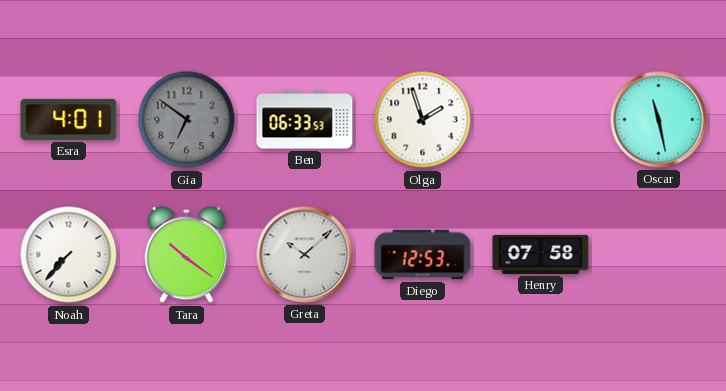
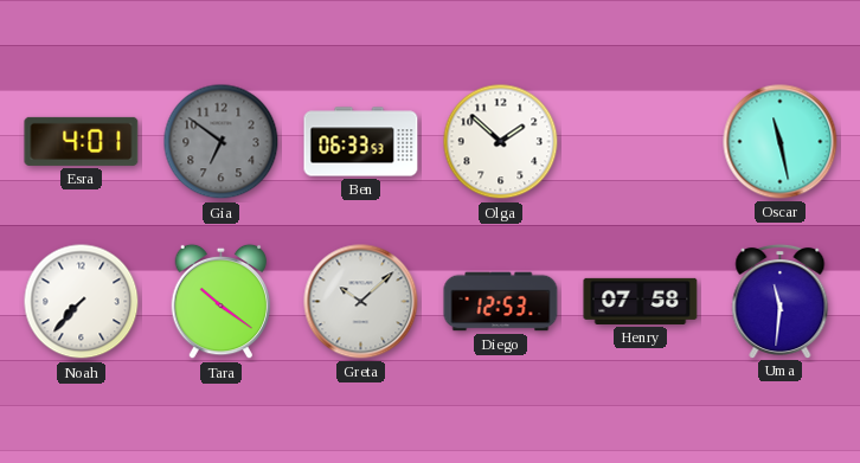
Olga: 1:57 -> 1:52
Uma: none -> 11:31
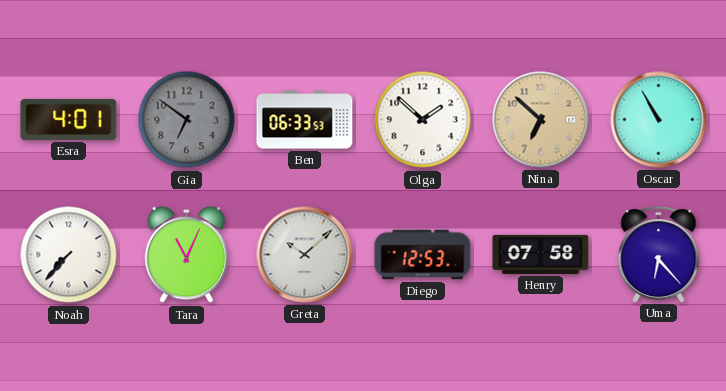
Nina: none -> 6:52
Oscar: 11:28 -> 10:55
Tara: 10:21 -> 11:04
Uma: 11:31 -> 6:23
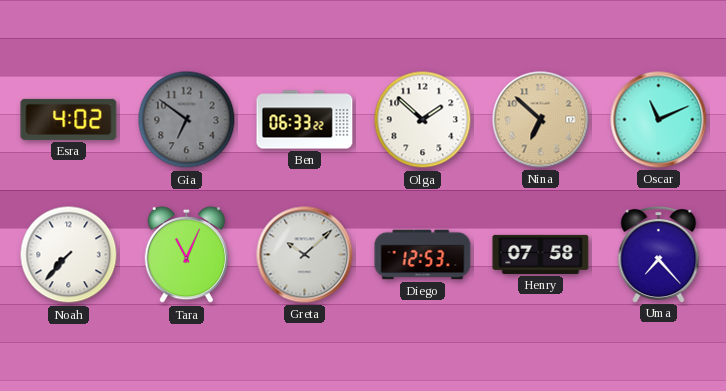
Esra: 4:01 -> 4:02
Ben: 06:33:53 -> 06:33:22
Oscar: 10:55 -> 11:11
Uma: 6:23 -> 7:23
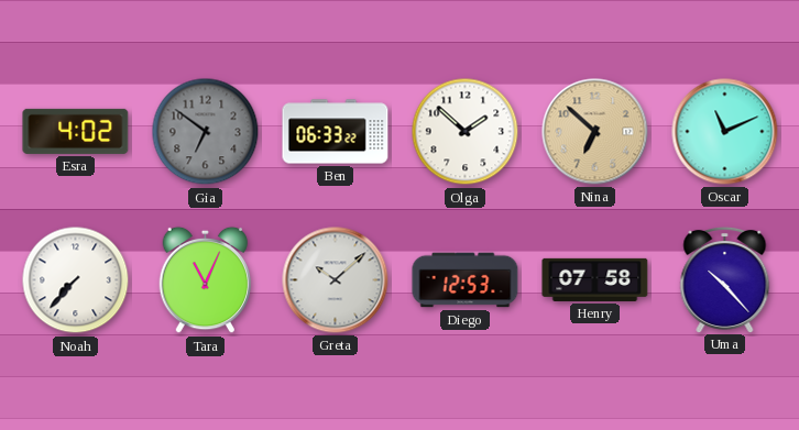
Uma: 7:23 -> 10:23
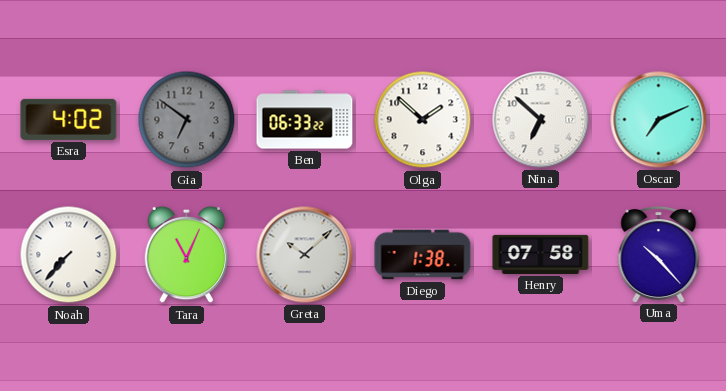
Nina dial: champagne -> white
Oscar: 11:11 -> 7:11
Diego: 12:53 -> 1:38
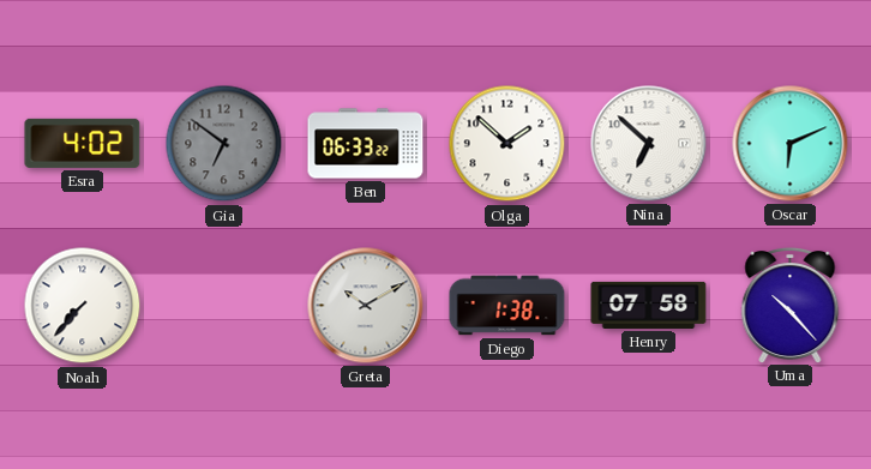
Oscar: 7:11 -> 6:11
Tara: 11:04 -> none
Greta: 10:08 -> 10:10
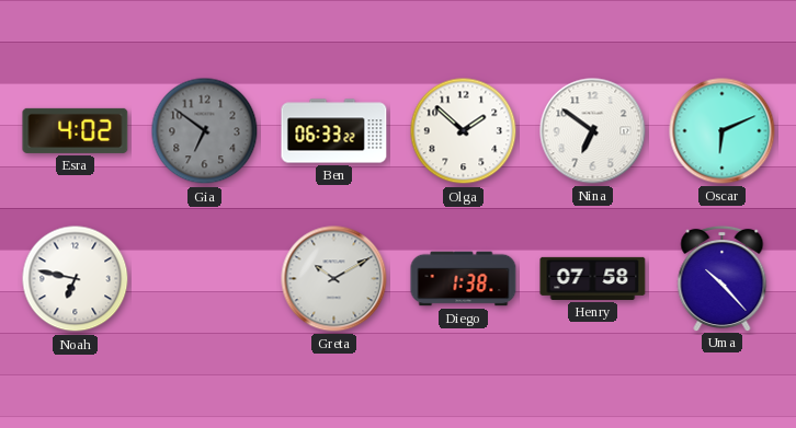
Nina: 6:52 -> 6:51
Noah: 7:37 -> 6:47
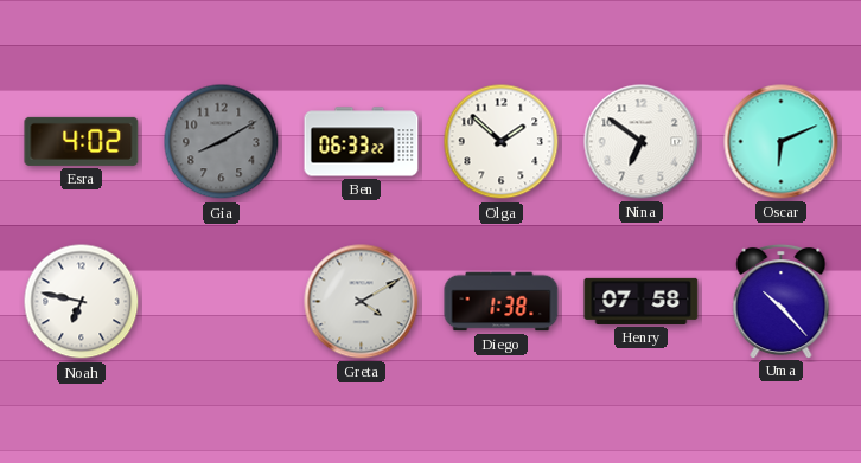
Gia: 6:51 -> 8:10
Greta: 10:10 -> 4:10
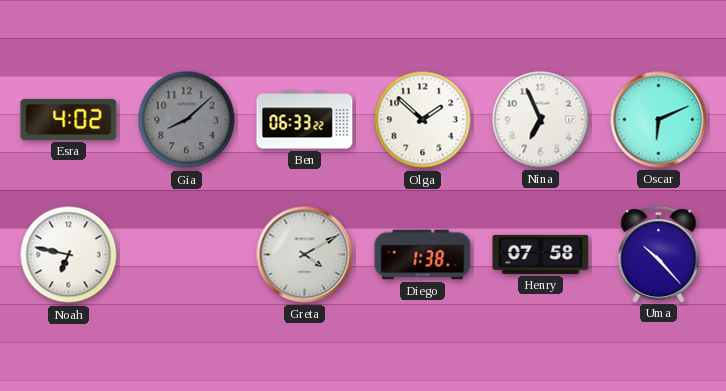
Gia: 8:10 -> 8:08
Nina: 6:51 -> 6:56
